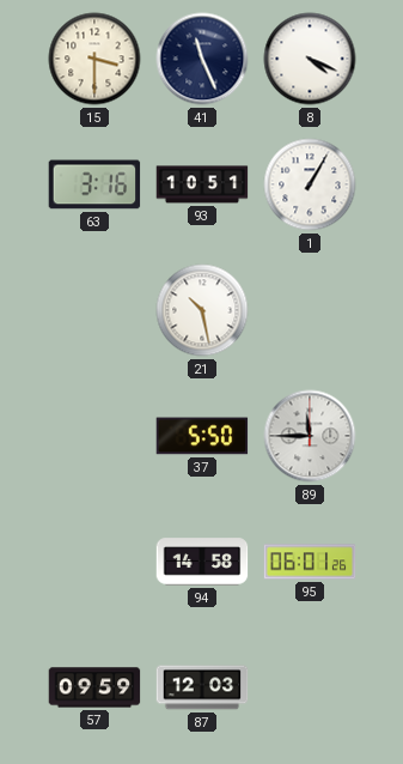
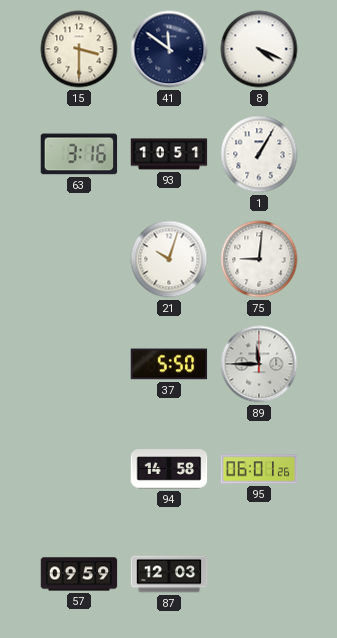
41: 11:26 -> 11:51
21: 10:28 -> 10:03
75: none -> 9:01
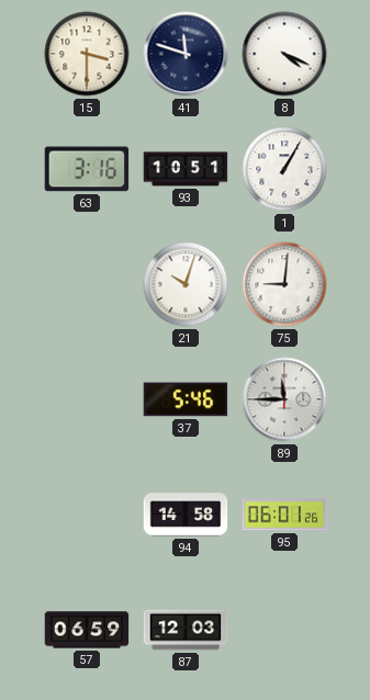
41: 11:51 -> 11:48
37: 5:50 -> 5:46
57: 09:59 -> 06:59
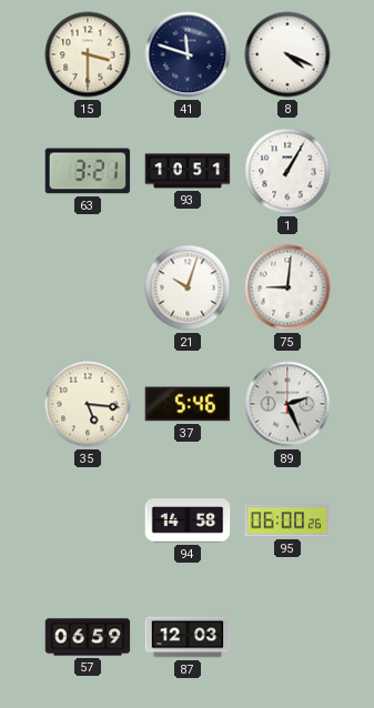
63: 3:16 -> 3:21
35: none -> 5:16
89: 11:45 -> 2:26
95: 06:01 -> 06:00
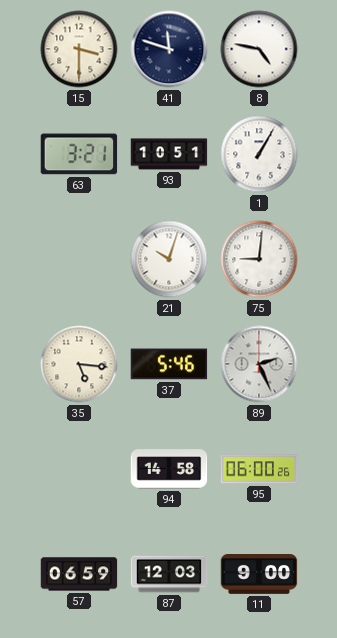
8: 4:19 -> 4:47
11: none -> 9:00
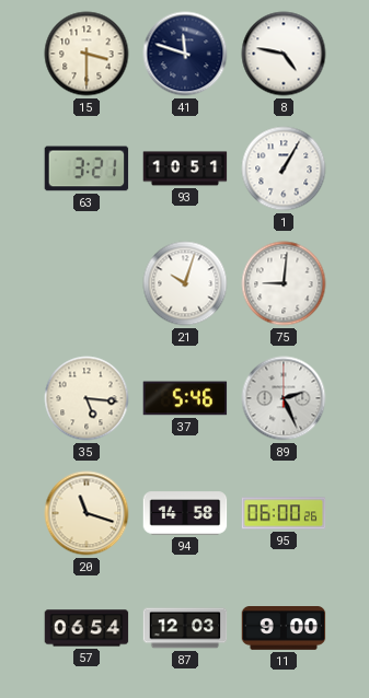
20: none -> 11:18
57: 06:59 -> 06:54
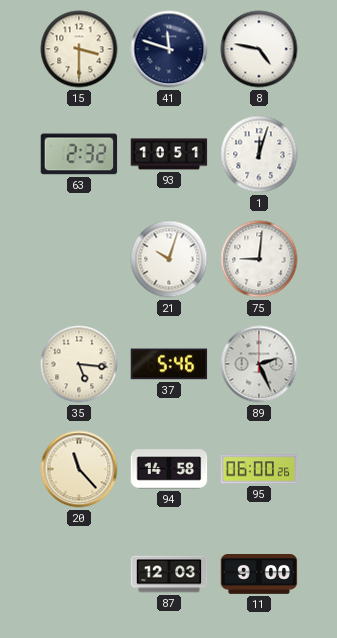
63: 3:21 -> 2:32
1: 1:05 -> 12:03
20: 11:18 -> 11:23
57: 06:54 -> none
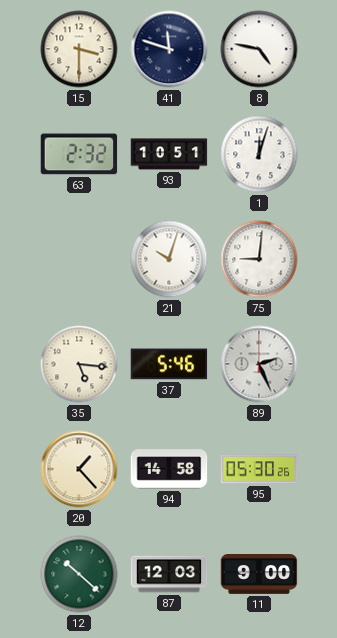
20: 11:23 -> 1:23
95: 06:00 -> 05:30
12: none -> 10:22
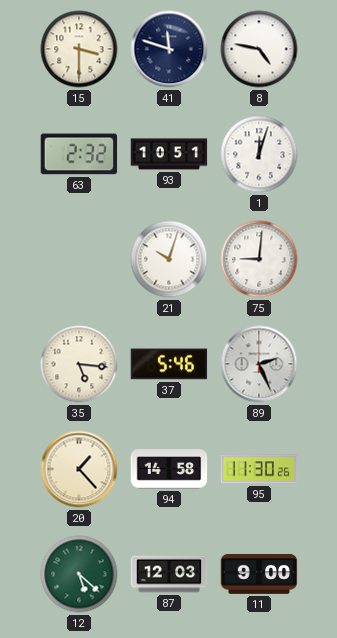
95: 05:30 -> 11:30
12: 10:22 -> 5:22
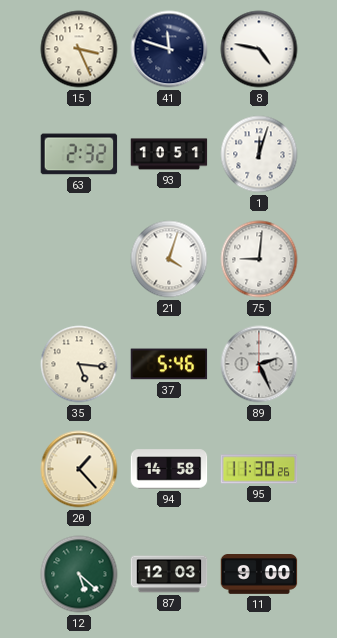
15: 3:30 -> 3:26
21: 10:03 -> 4:03
